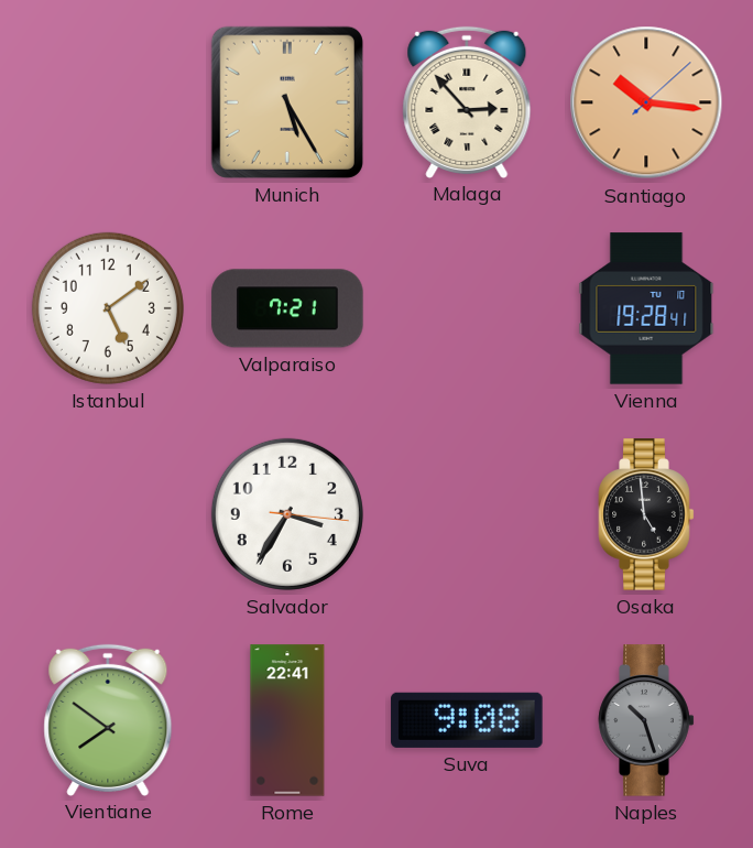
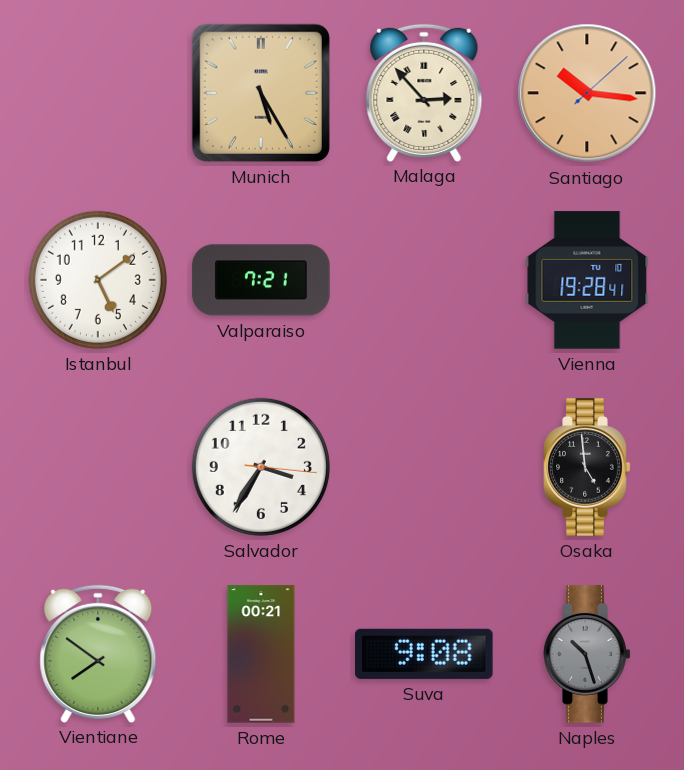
Rome: 22:41 -> 00:21
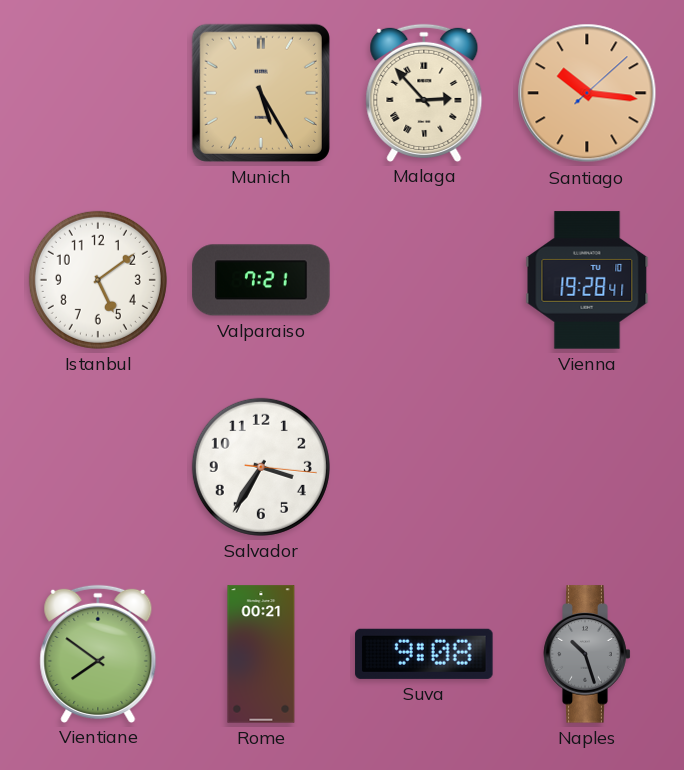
Osaka: 4:59 -> none
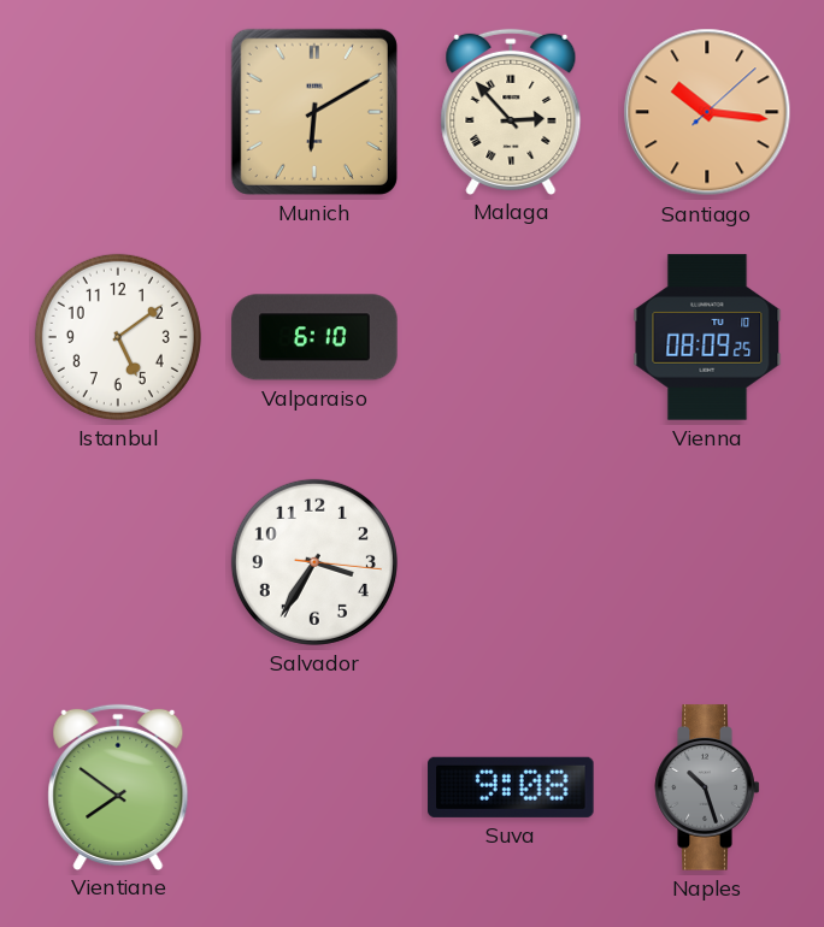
Munich: 5:25 -> 6:10
Valparaiso: 7:21 -> 6:10
Vienna: 19:28 -> 08:09
Rome: 00:21 -> none
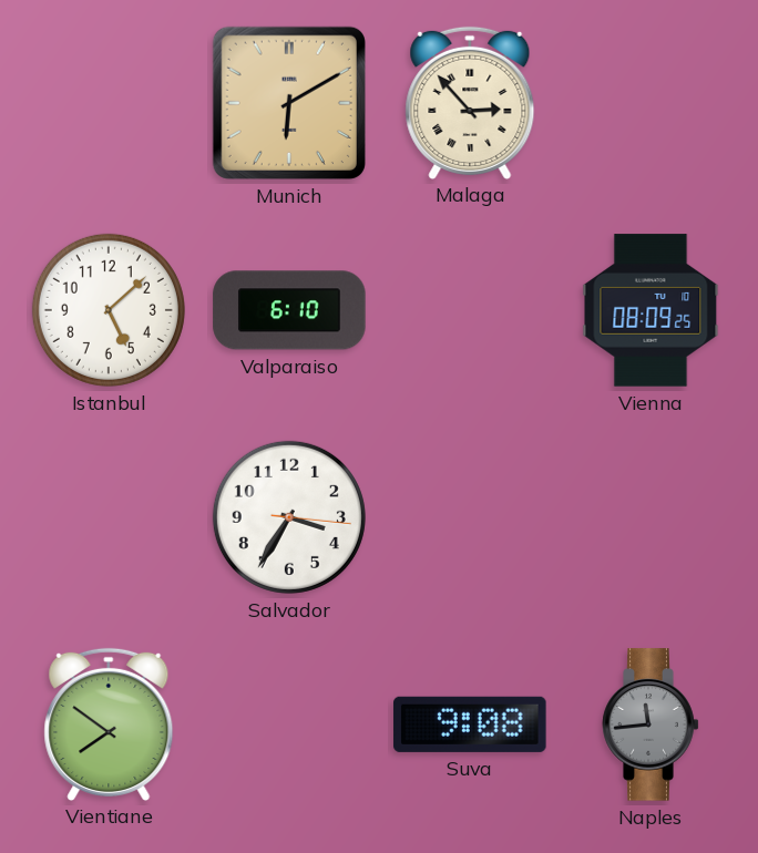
Santiago: 10:16 -> none
Istanbul: 5:09 -> 5:08
Naples: 10:27 -> 11:44
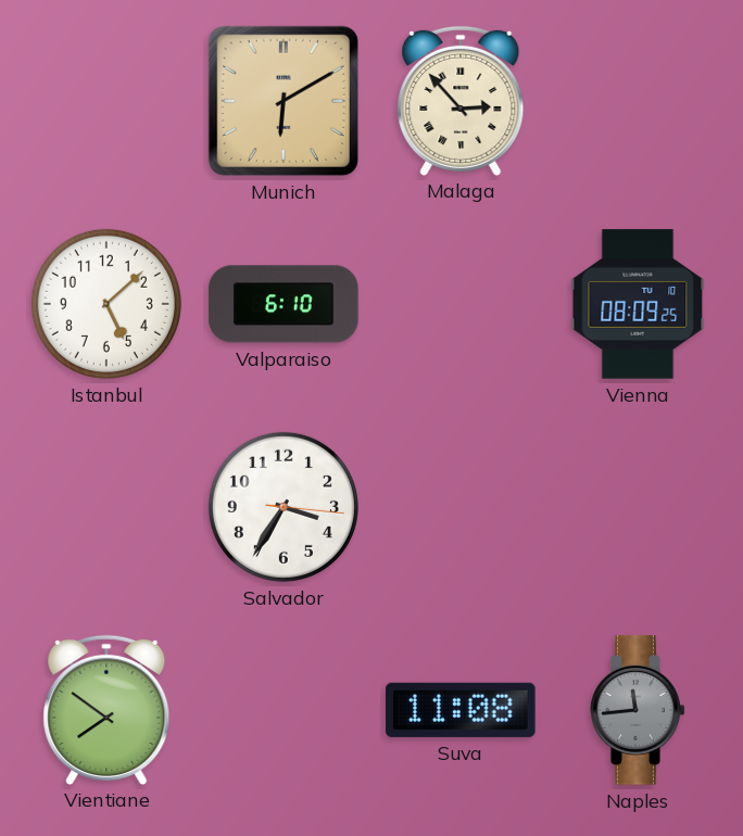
Suva: 9:08 -> 11:08
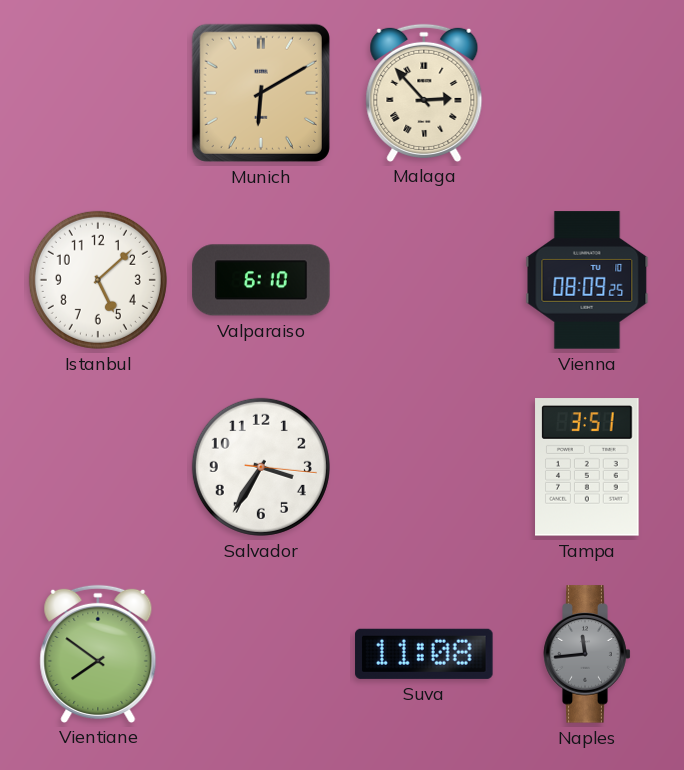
Tampa: none -> 3:51
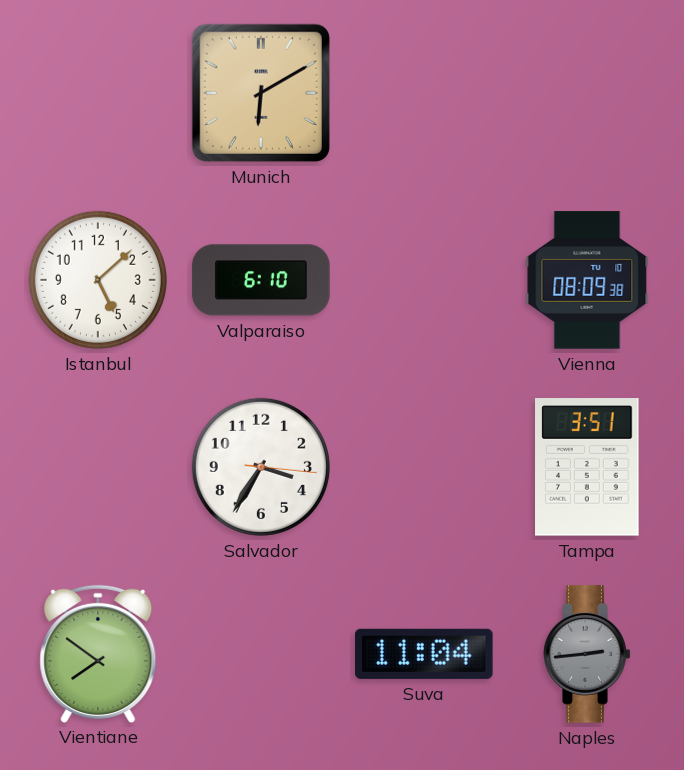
Malaga: 2:53 -> none
Vienna: 08:09:25 -> 08:09:38
Suva: 11:08 -> 11:04
Naples: 11:44 -> 2:44
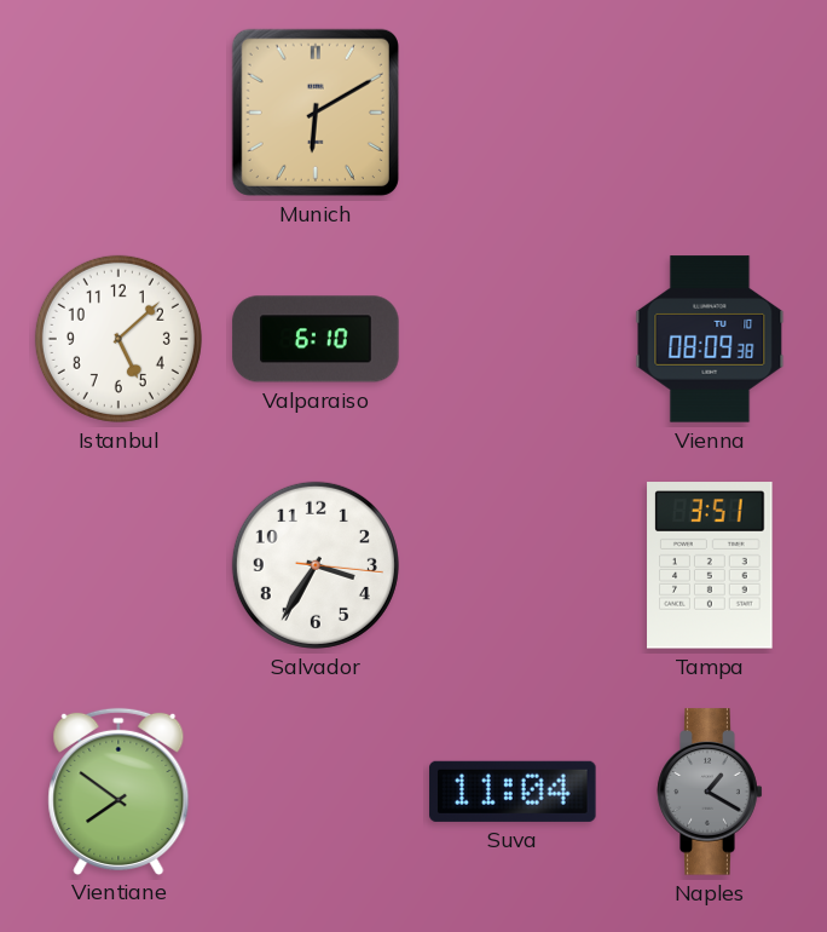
Naples: 2:44 -> 1:20
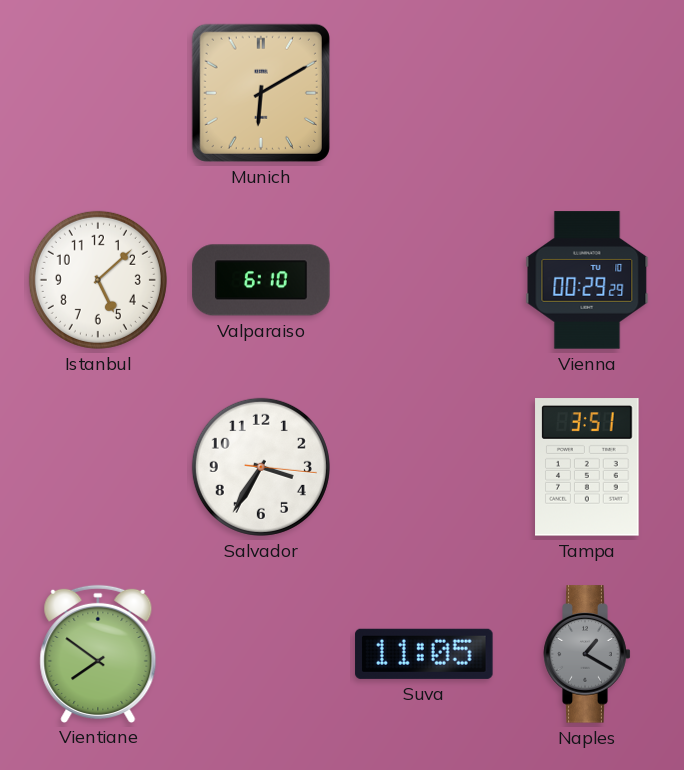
Vienna: 08:09 -> 00:29
Suva: 11:04 -> 11:05
